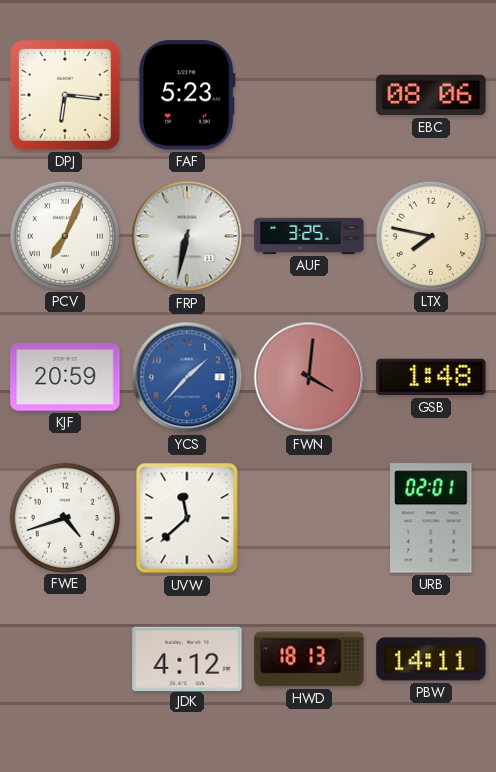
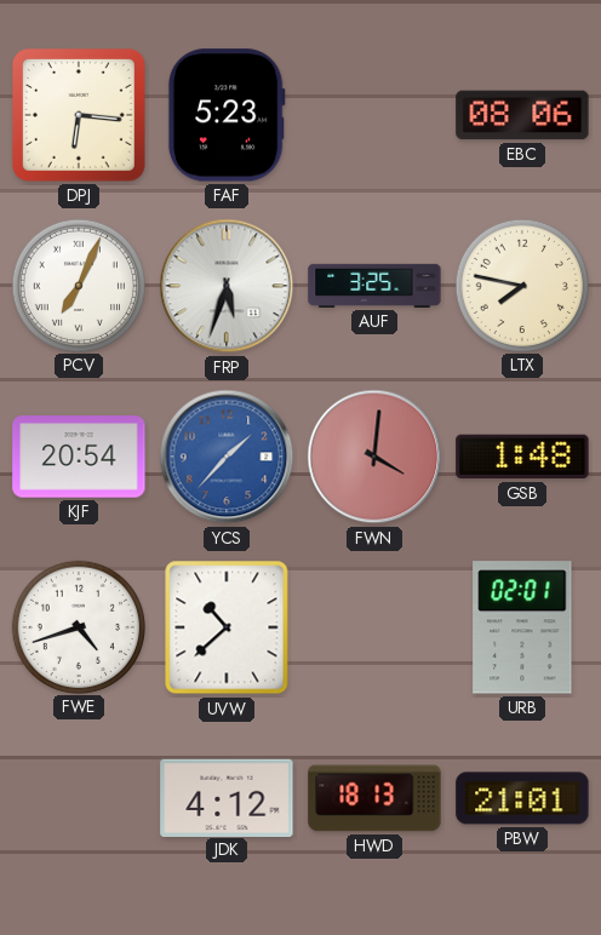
FRP: 6:32 -> 5:33
KJF: 20:59 -> 20:54
UVW: 11:38 -> 10:38
PBW: 14:11 -> 21:01
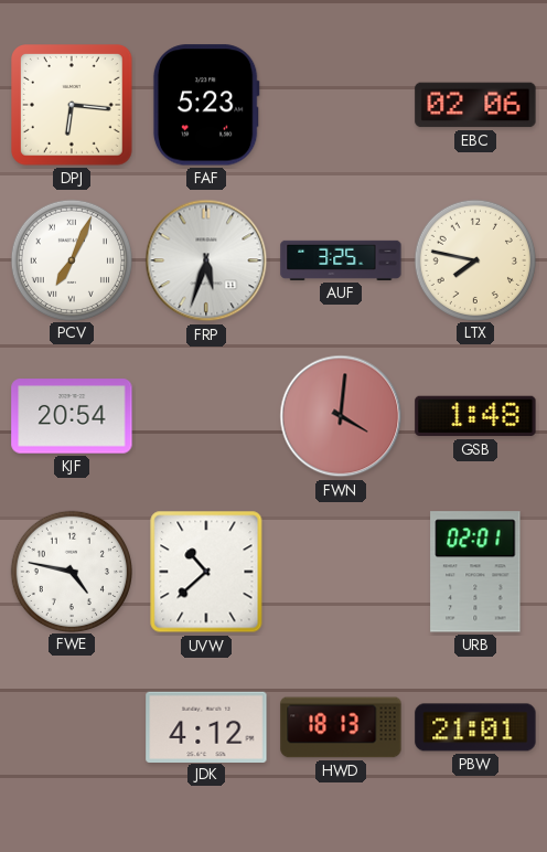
EBC: 08:06 -> 02:06
YCS: 1:37 -> none
FWE: 4:42 -> 4:47
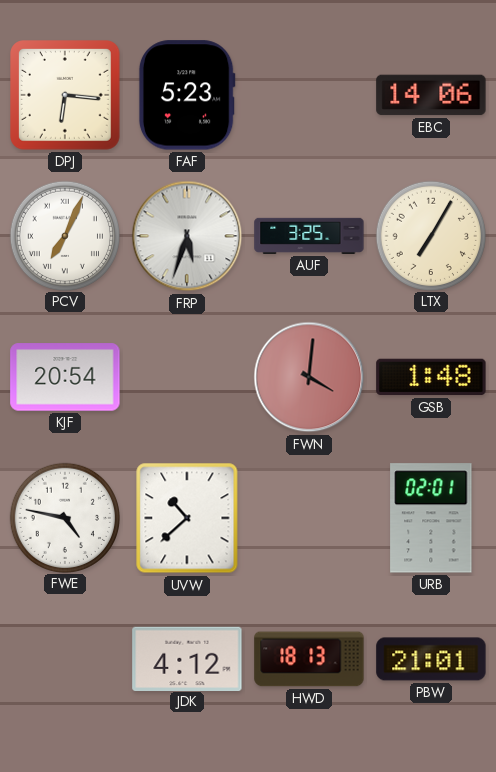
EBC: 02:06 -> 14:06
LTX: 7:47 -> 7:05
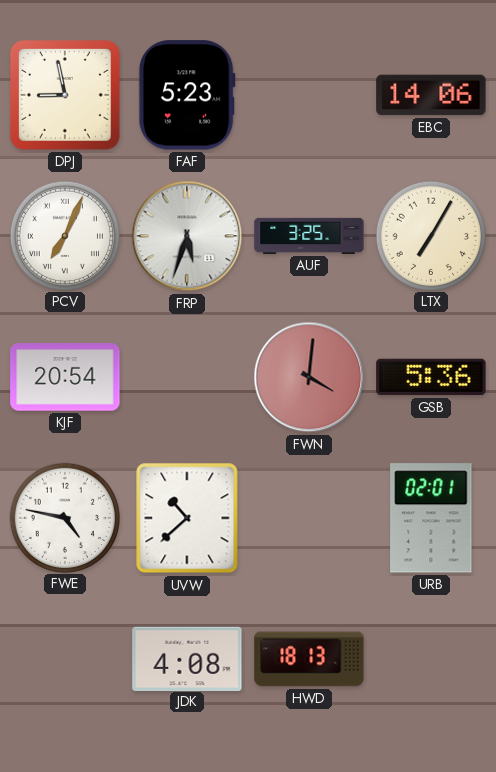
DPJ: 6:16 -> 8:58
GSB: 1:48 -> 5:36
JDK: 4:12 -> 4:08
PBW: 21:01 -> none
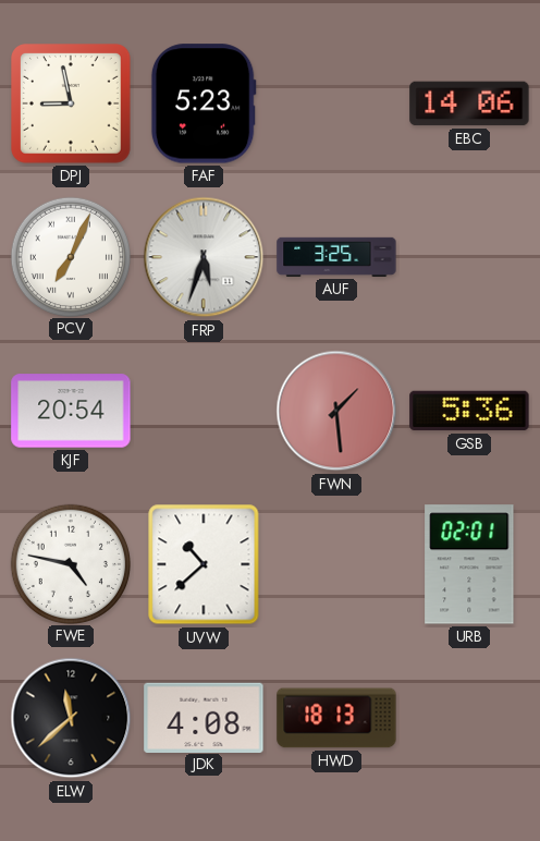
LTX: 7:05 -> none
FWN: 4:01 -> 1:29
ELW: none -> 11:38
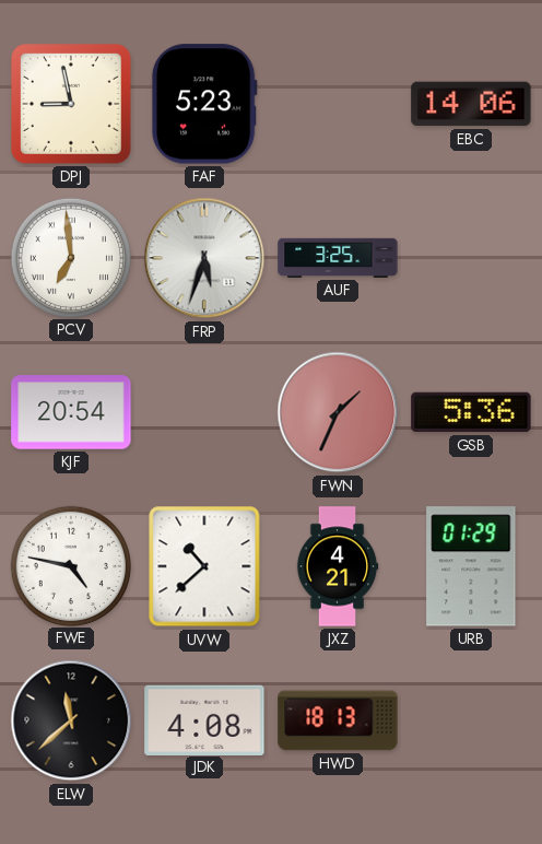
PCV: 7:04 -> 6:59
FWN: 1:29 -> 1:34
JXZ: none -> 4:21
URB: 02:01 -> 01:29
